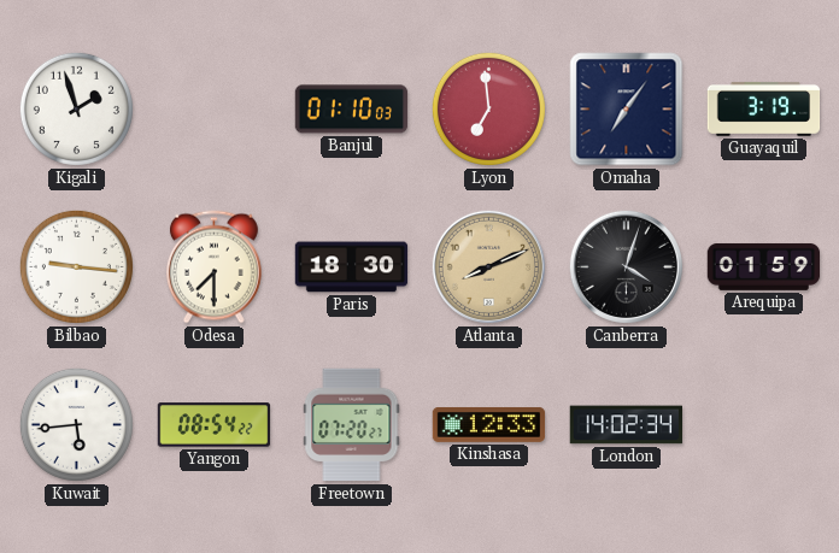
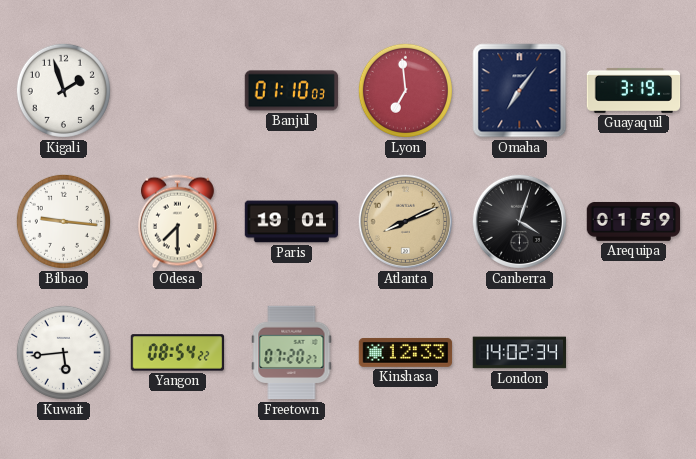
Paris: 18:30 -> 19:01
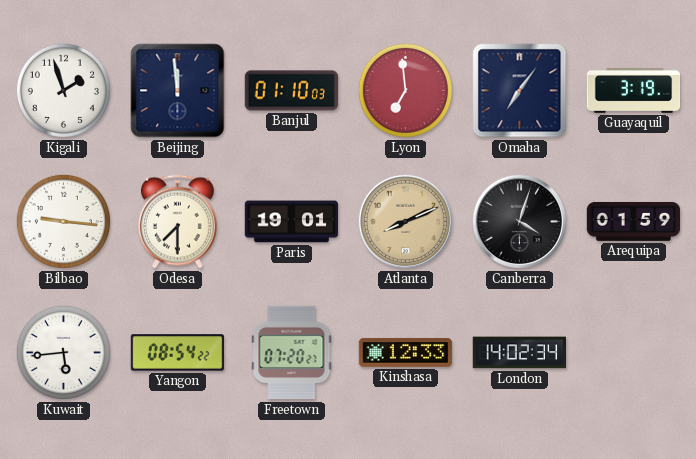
Beijing: none -> 11:59
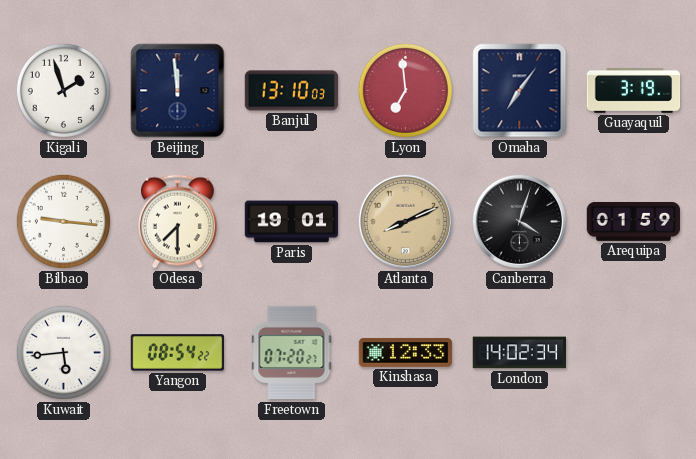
Banjul: 01:10 -> 13:10
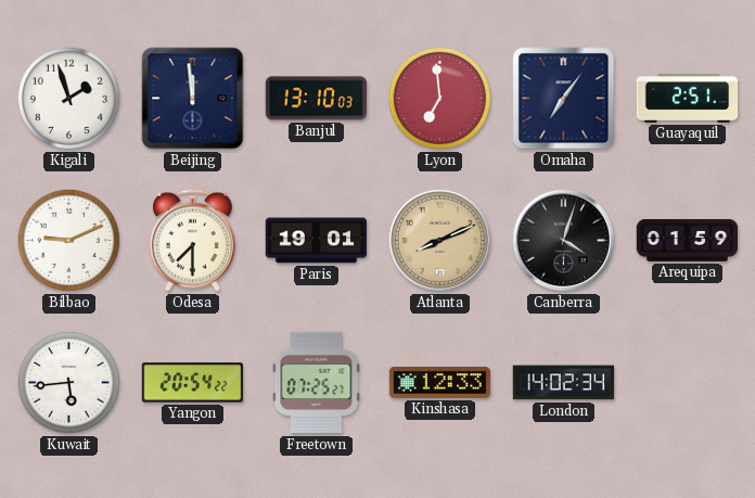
Guayaquil: 3:19 -> 2:51
Bilbao: 9:16 -> 9:11
Yangon: 08:54 -> 20:54
Freetown: 07:20 -> 07:25
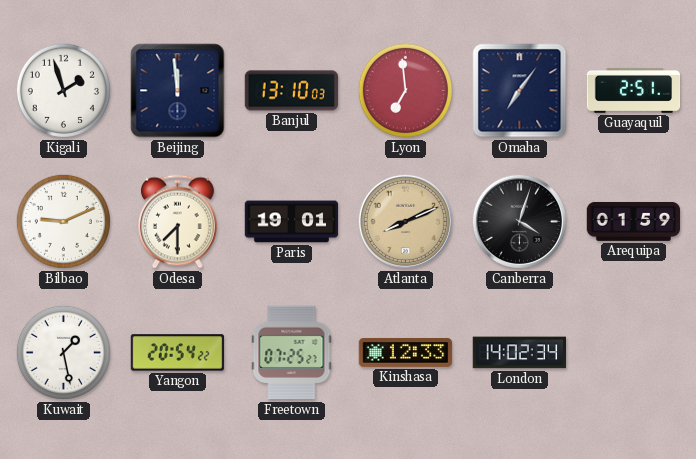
Kuwait: 5:44 -> 1:28
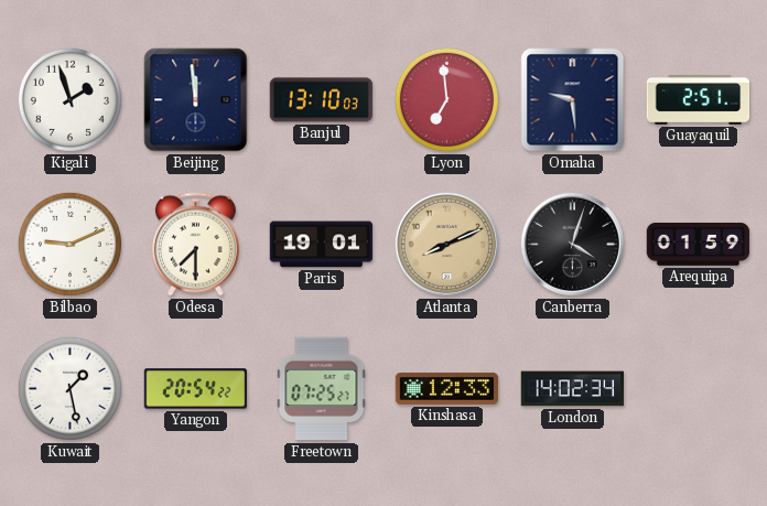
Omaha: 7:06 -> 9:29
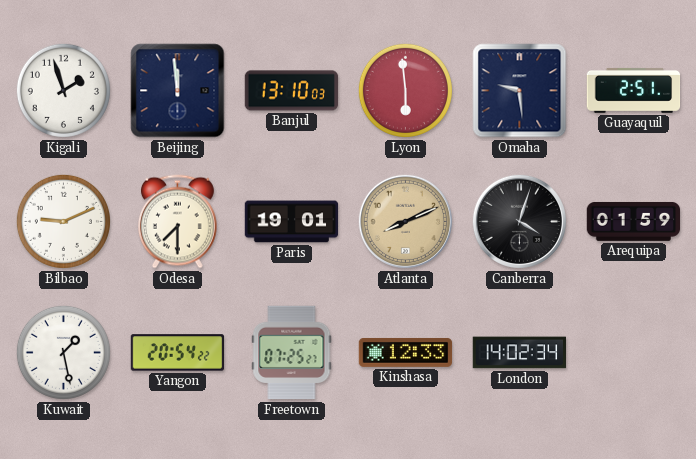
Lyon: 6:59 -> 5:59
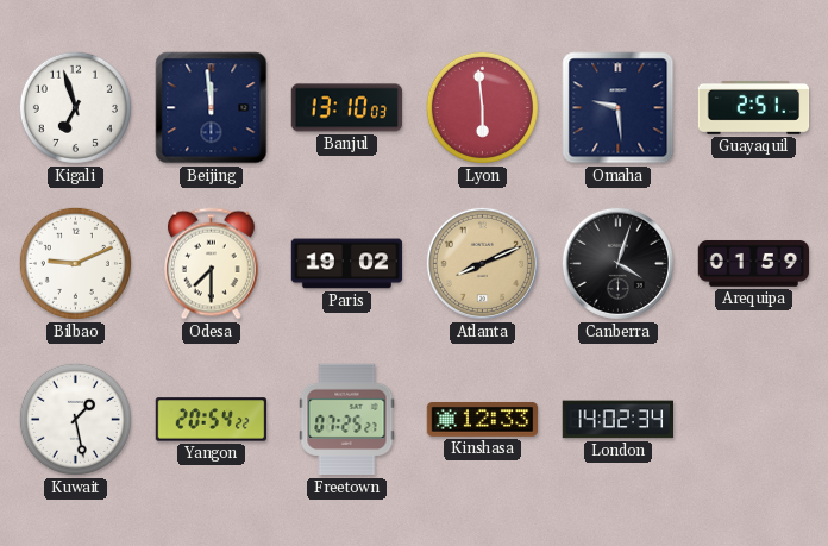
Kigali: 1:57 -> 6:57
Paris: 19:01 -> 19:02
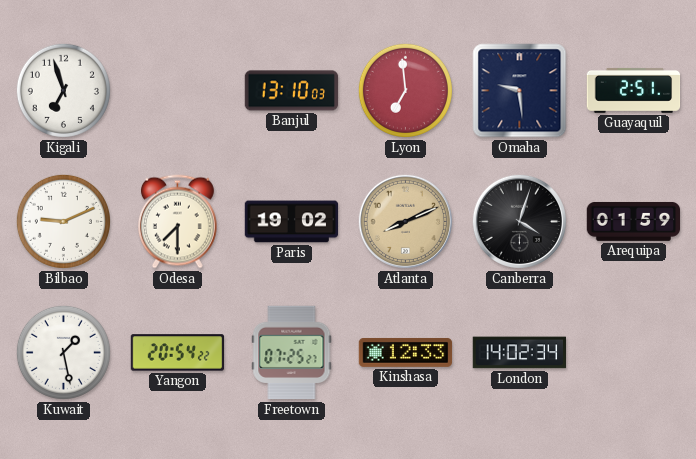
Beijing: 11:59 -> none
Lyon: 5:59 -> 6:59
